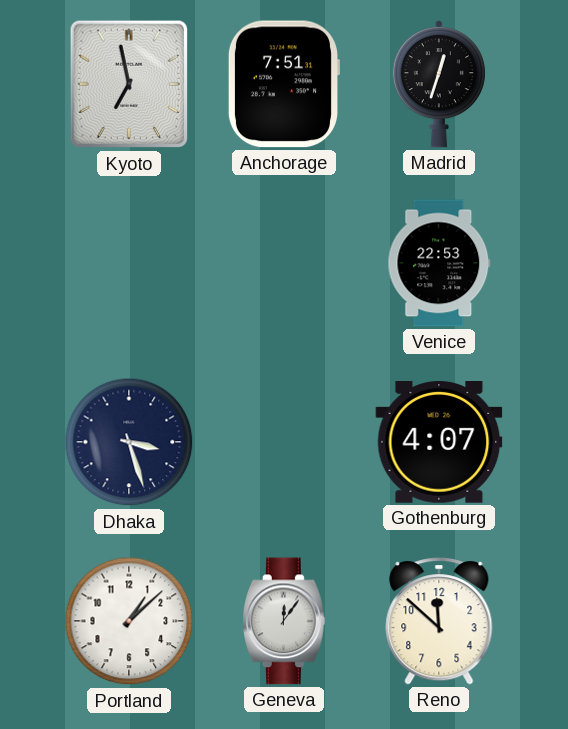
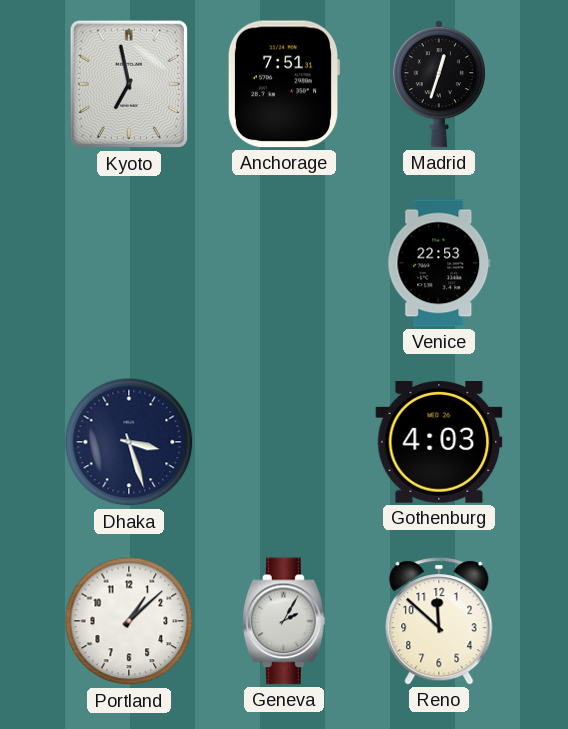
Gothenburg: 4:07 -> 4:03
Geneva: 12:06 -> 2:05
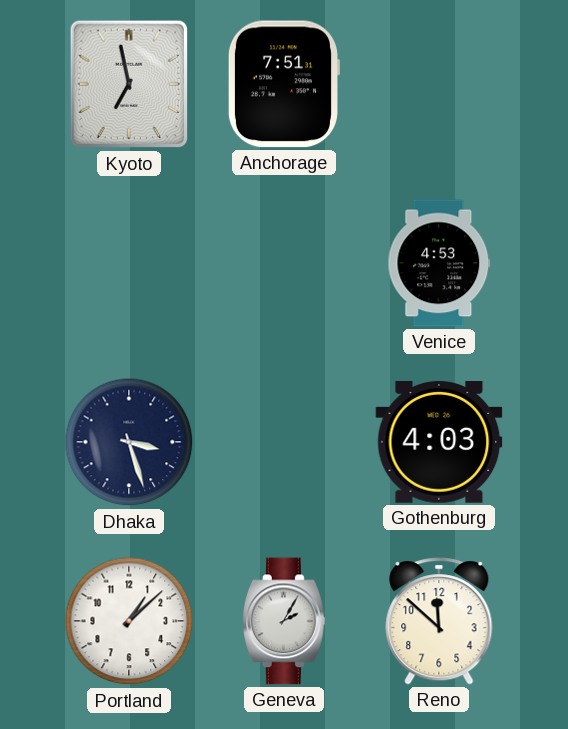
Madrid: 12:33 -> none
Venice: 22:53 -> 4:53
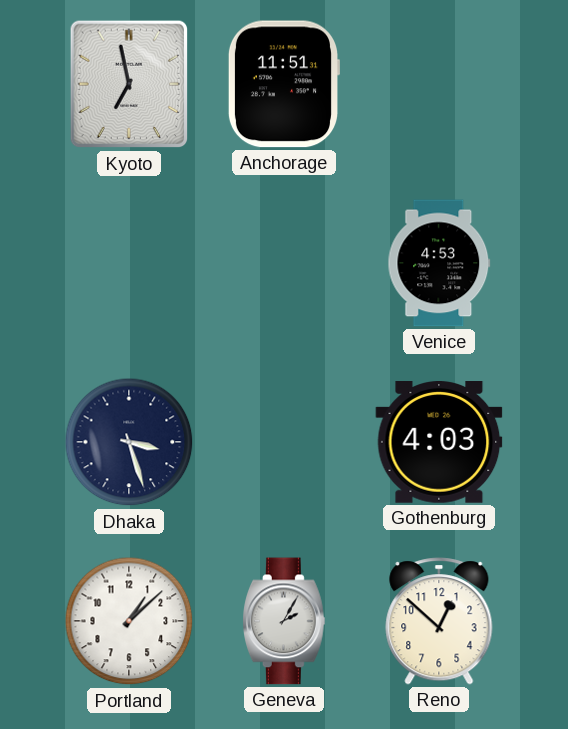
Anchorage: 7:51 -> 11:51
Reno: 11:52 -> 12:52
